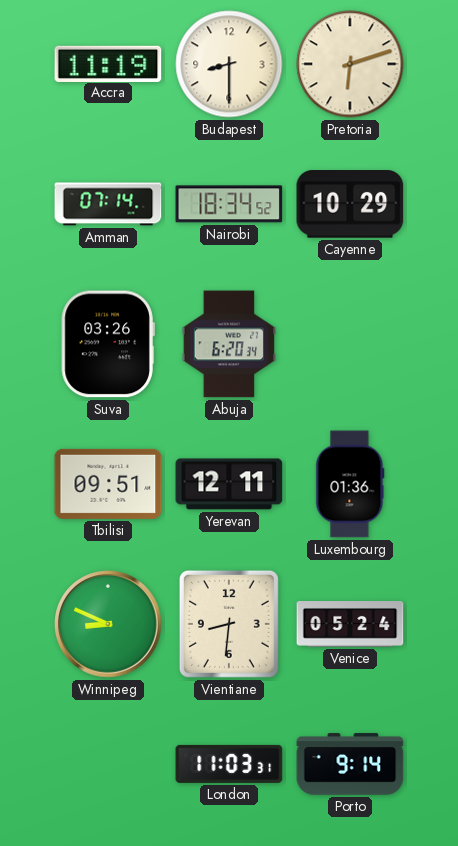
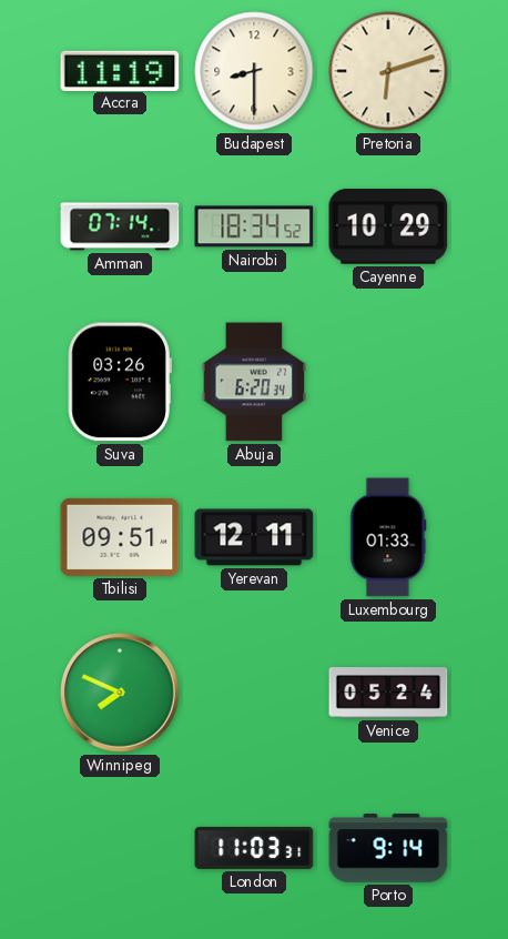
Luxembourg: 01:36 -> 01:33
Winnipeg: 8:49 -> 7:49
Vientiane: 8:31 -> none
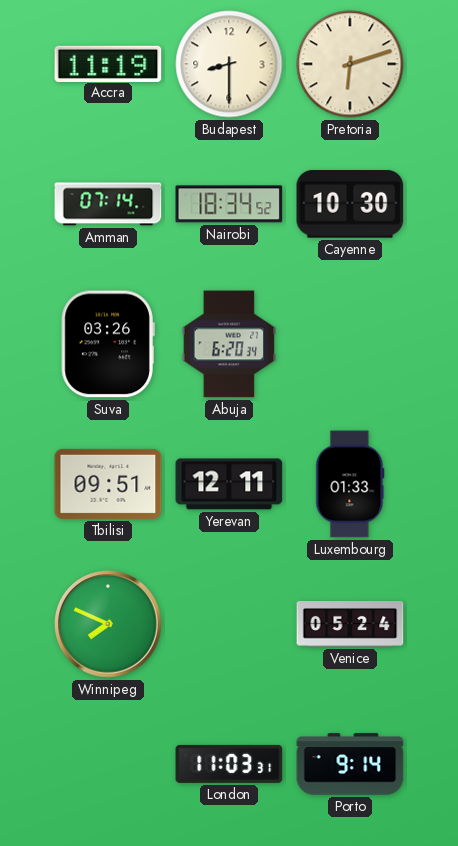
Cayenne: 10:29 -> 10:30
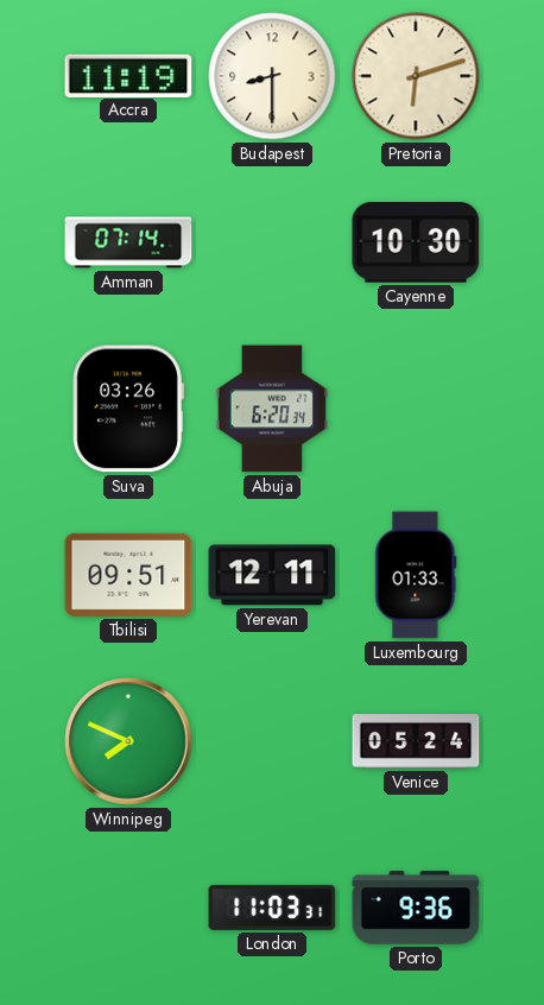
Nairobi: 18:34 -> none
Porto: 9:14 -> 9:36
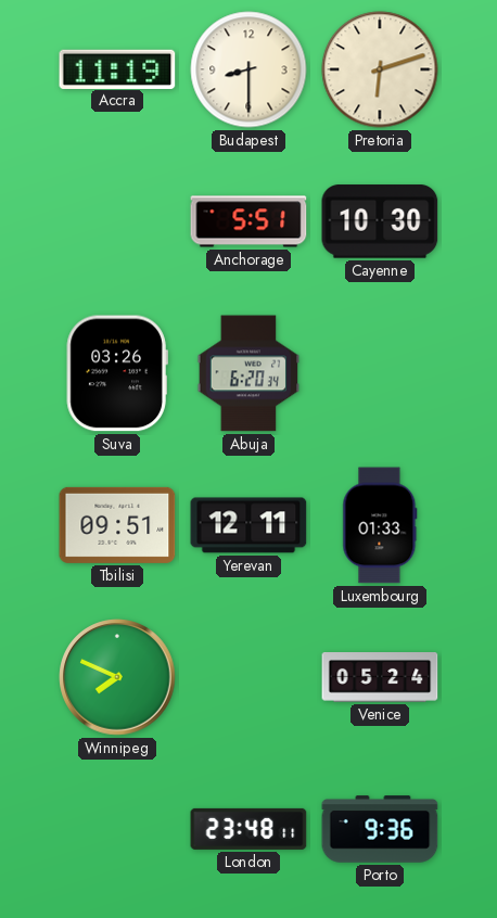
Amman: 07:14 -> none
Anchorage: none -> 5:51
London: 11:03 -> 23:48
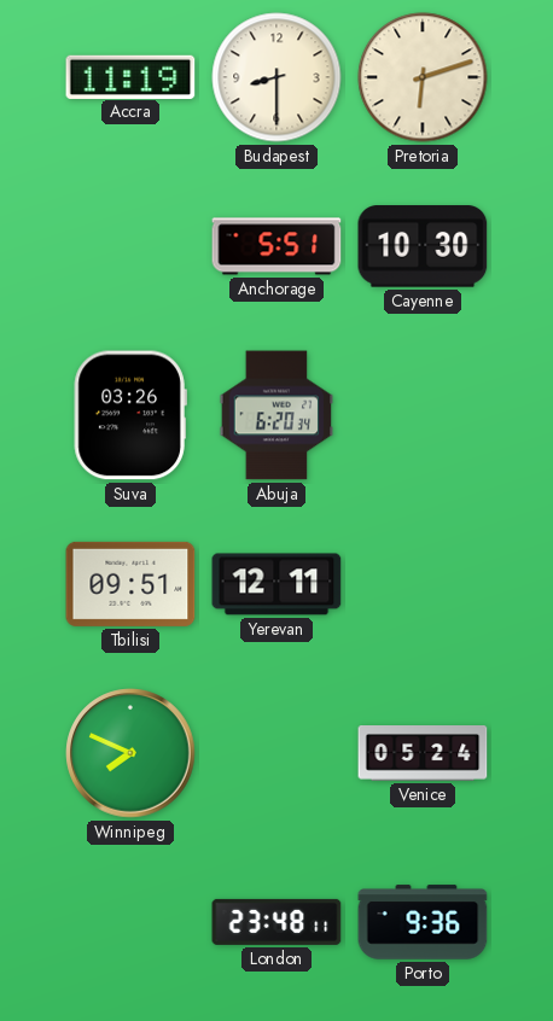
Luxembourg: 01:33 -> none
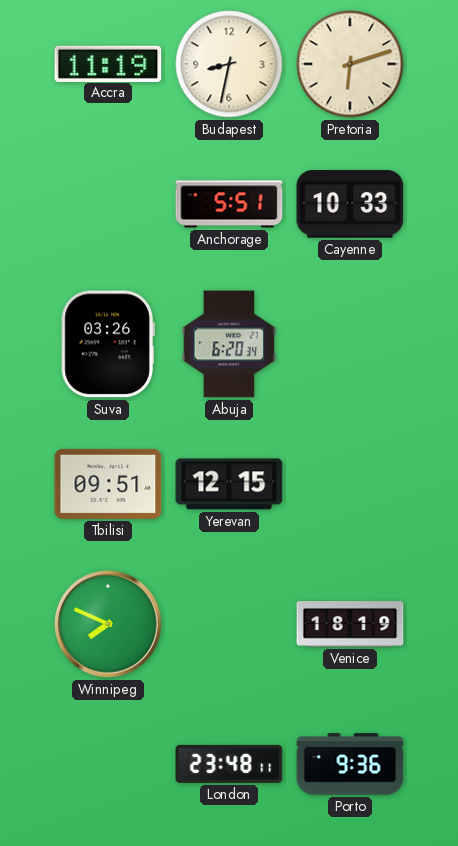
Budapest: 8:30 -> 8:32
Cayenne: 10:30 -> 10:33
Yerevan: 12:11 -> 12:15
Venice: 05:24 -> 18:19
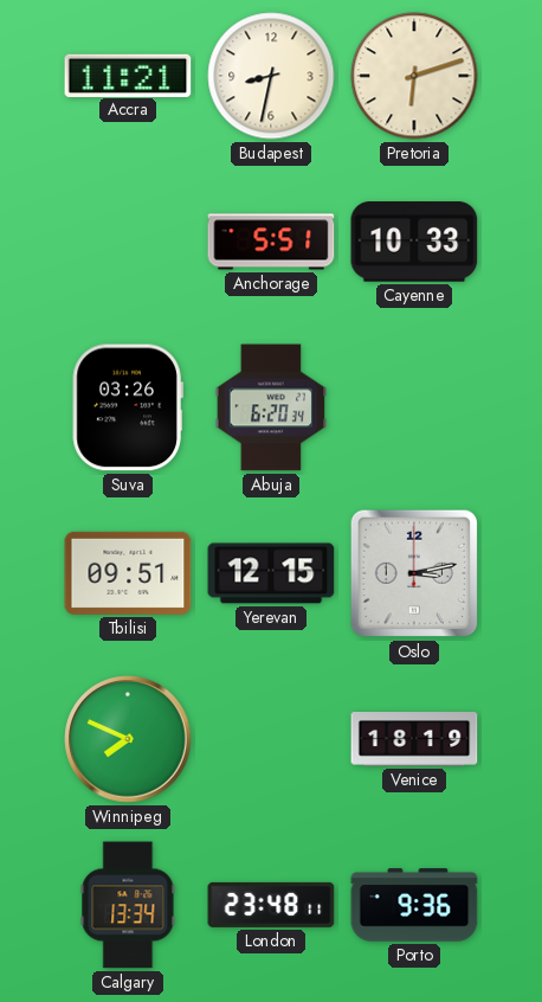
Accra: 11:19 -> 11:21
Oslo: none -> 3:13
Calgary: none -> 13:34
